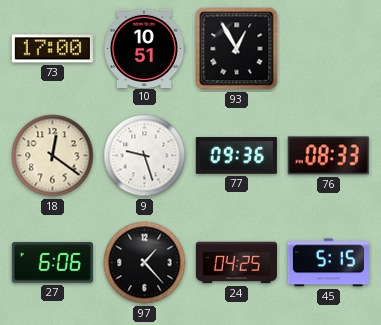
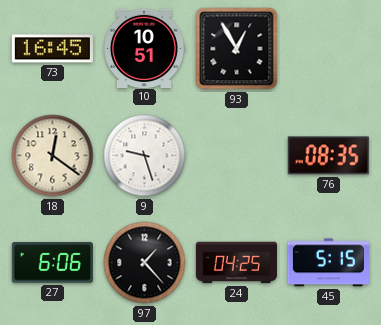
73: 17:00 -> 16:45
77: 09:36 -> none
76: 08:33 -> 08:35
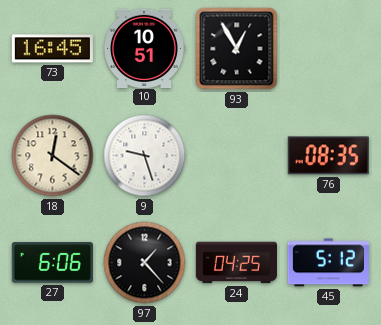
45: 5:15 -> 5:12
